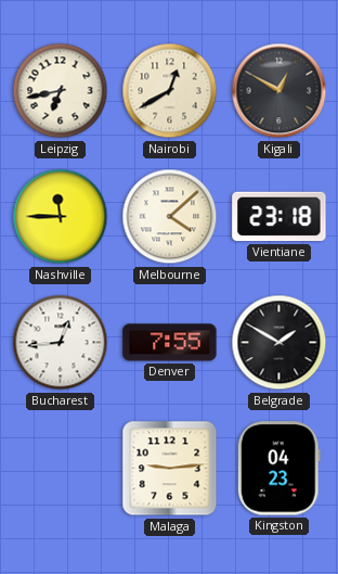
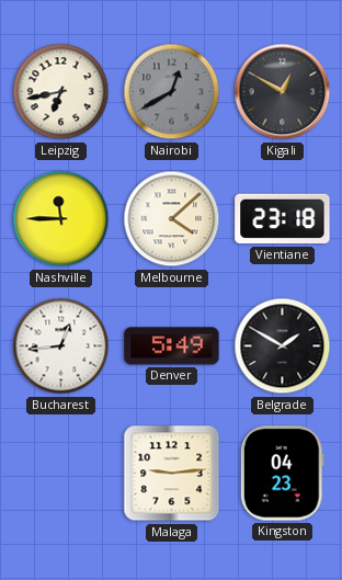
Nairobi dial: cream -> grey
Denver: 7:55 -> 5:49
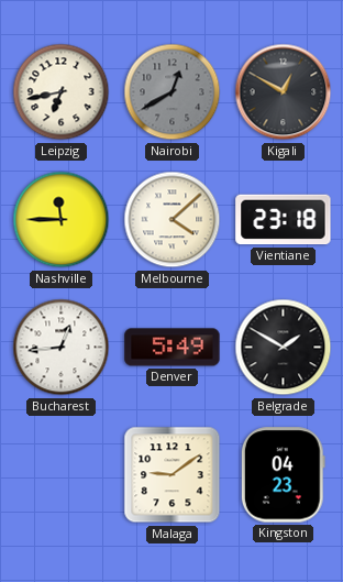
Malaga: 9:14 -> 9:09
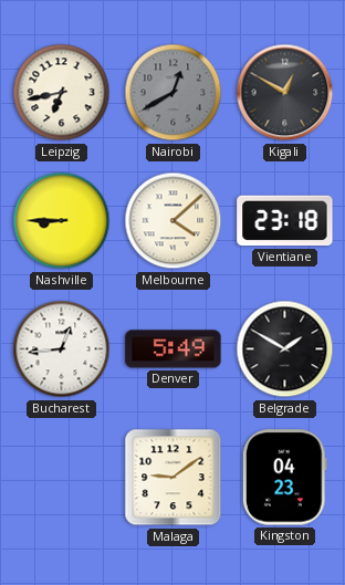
Nashville: 11:45 -> 8:45
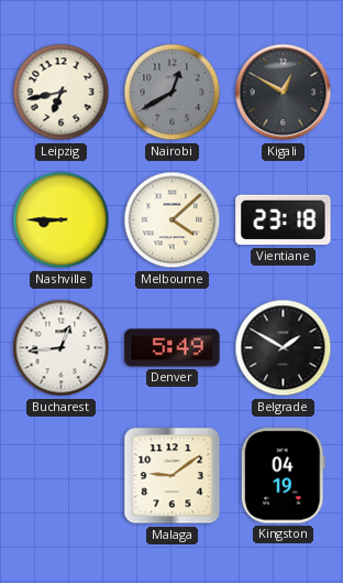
Kingston: 04:23 -> 04:19
